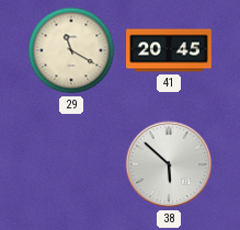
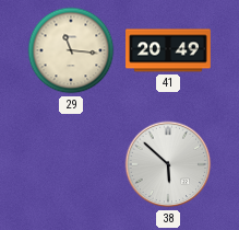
29: 11:20 -> 11:16
41: 20:45 -> 20:49
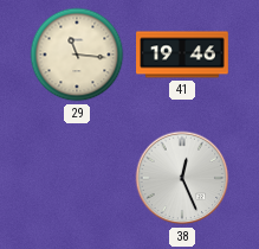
41: 20:49 -> 19:46
38: 5:52 -> 12:26
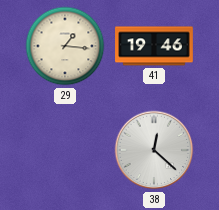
29: 11:16 -> 1:16
38: 12:26 -> 12:22
